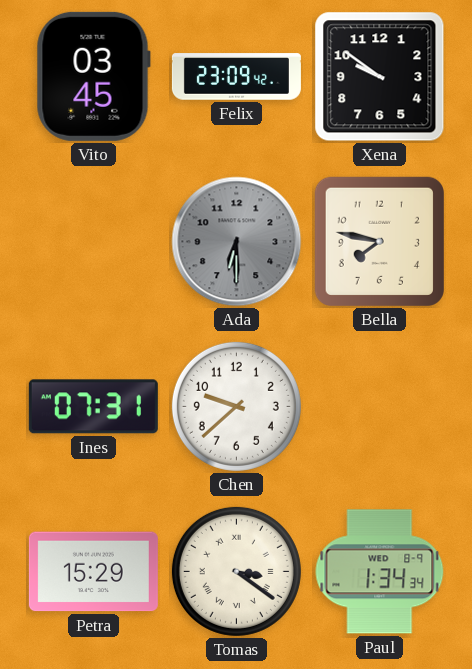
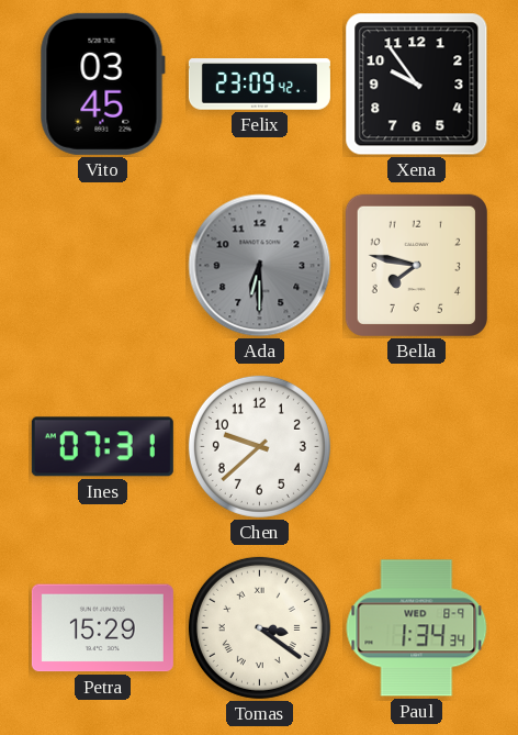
Xena: 9:51 -> 9:54
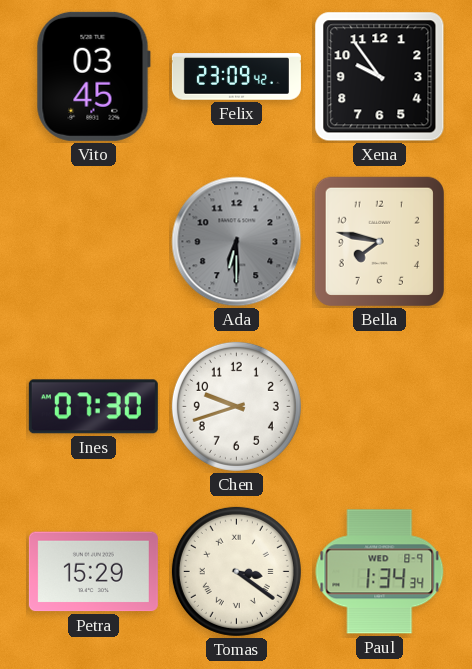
Ines: 07:31 -> 07:30
Chen: 9:38 -> 9:42
